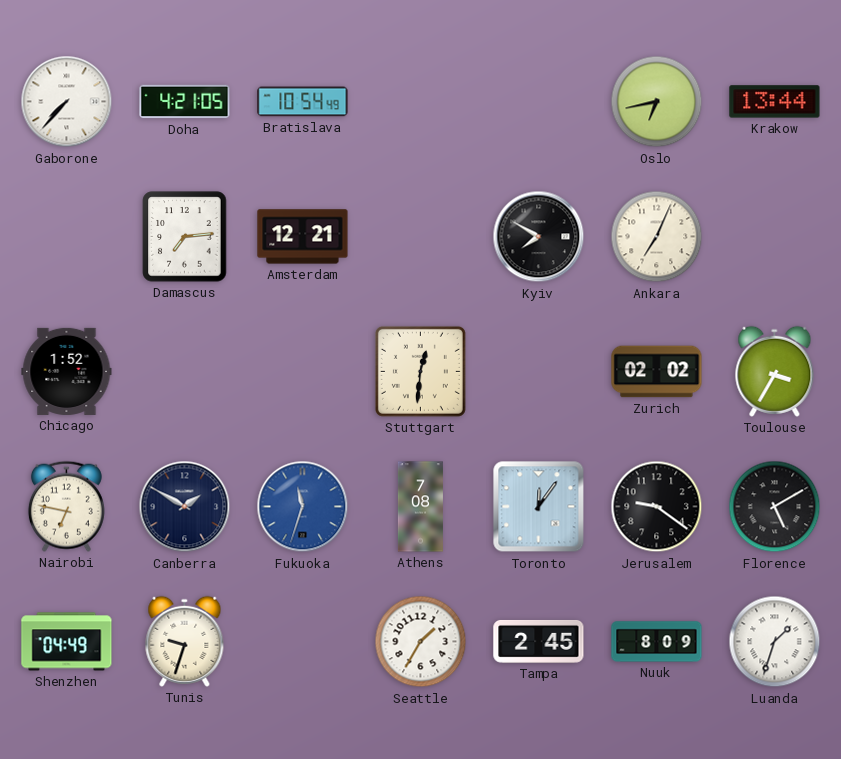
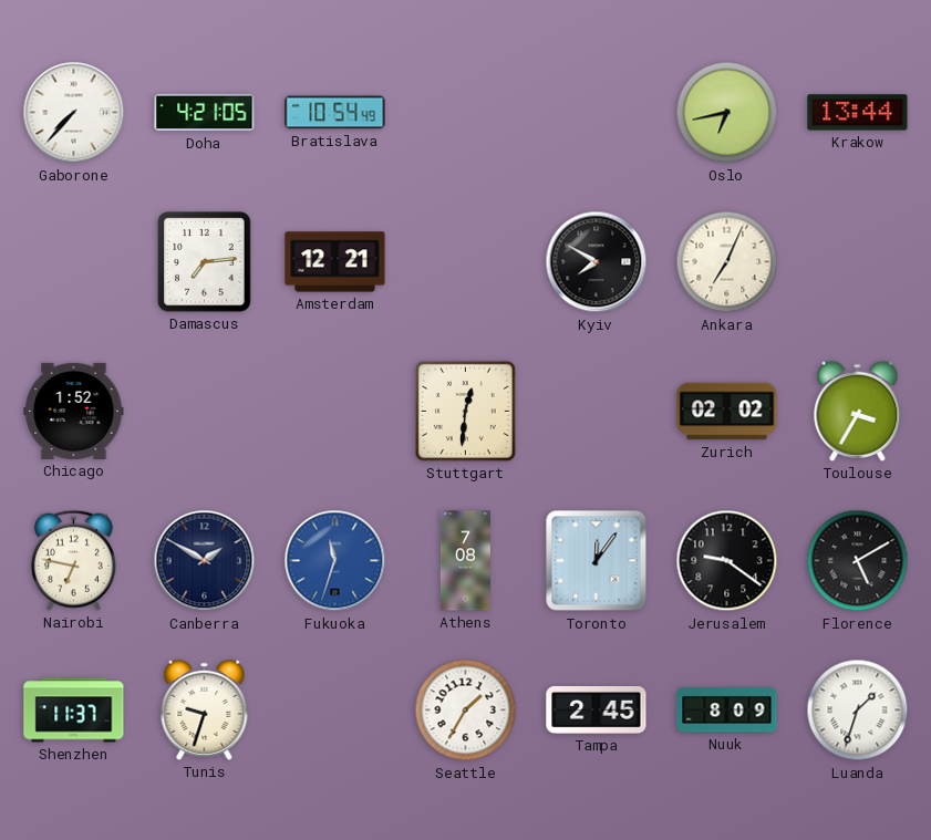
Shenzhen: 04:49 -> 11:37
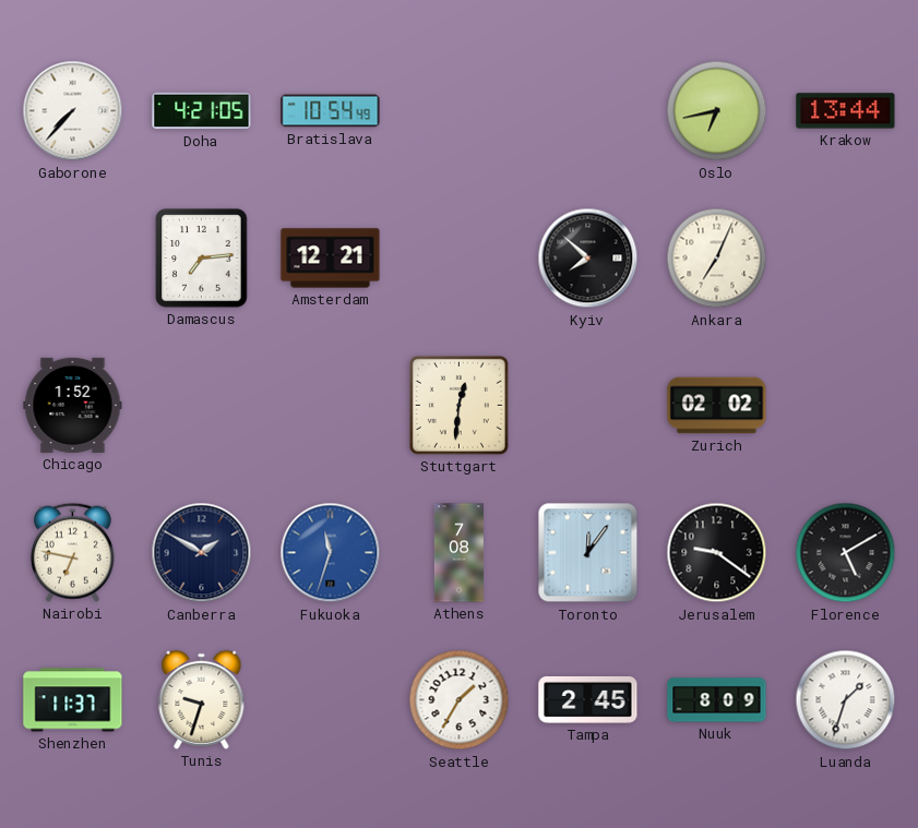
Kyiv: 7:50 -> 7:52
Toulouse: 3:35 -> none
